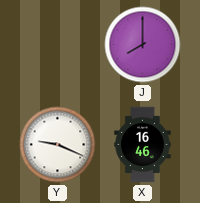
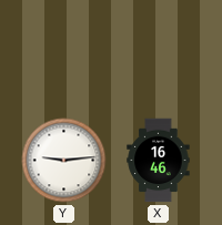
J: 8:00 -> none
Y: 9:19 -> 9:14
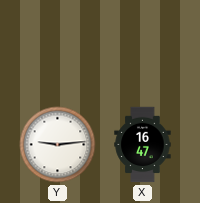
X: 16:46 -> 16:47
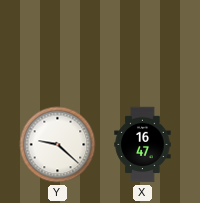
Y: 9:14 -> 9:22
